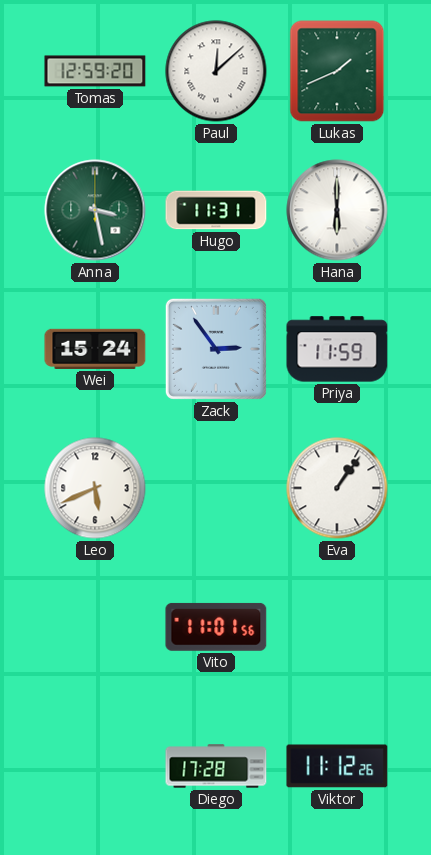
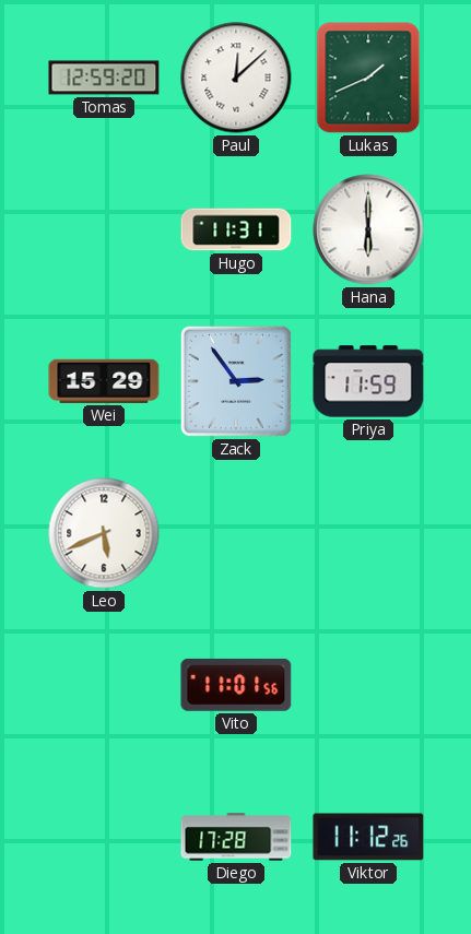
Anna: 3:28 -> none
Wei: 15:24 -> 15:29
Eva: 1:06 -> none
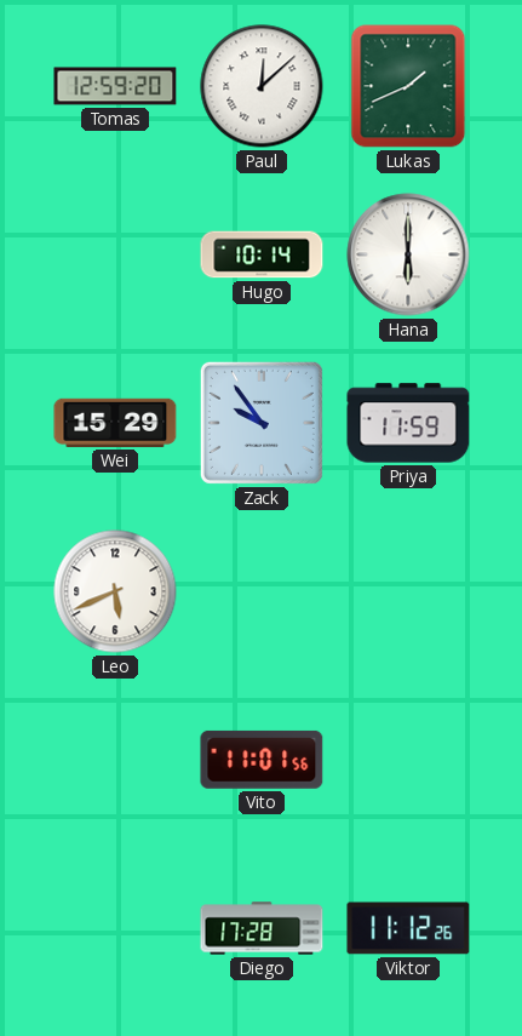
Hugo: 11:31 -> 10:14
Zack: 2:54 -> 9:54
